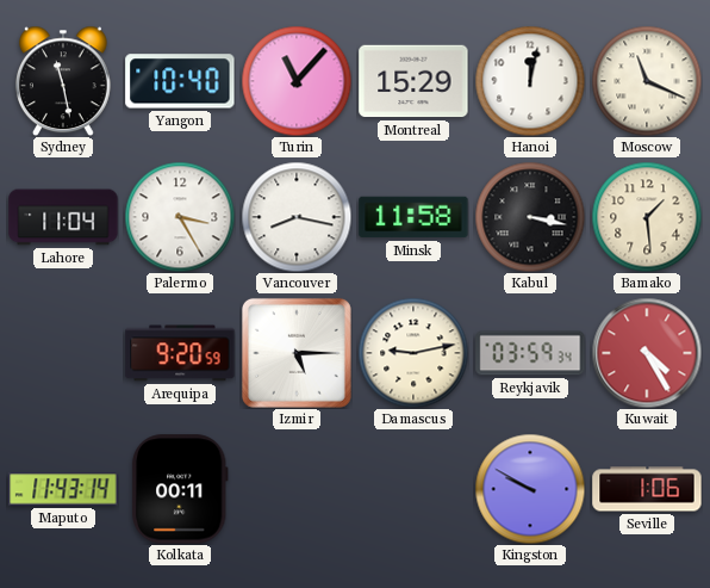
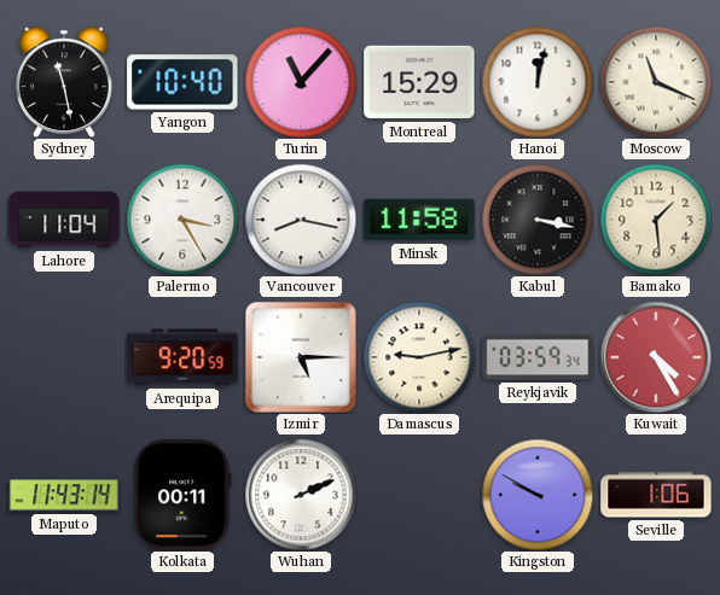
Wuhan: none -> 2:11
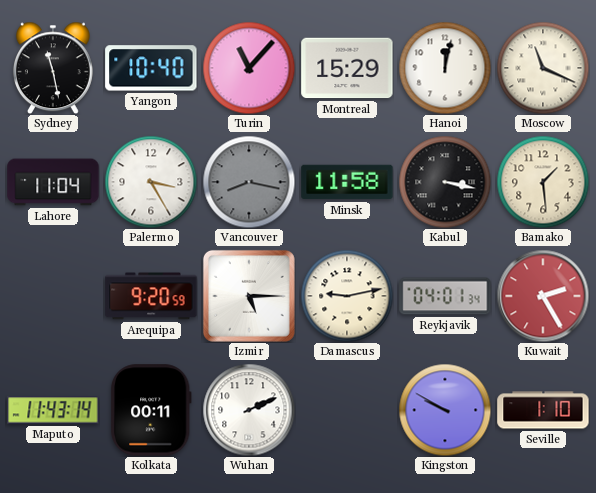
Vancouver dial: white -> grey
Reykjavik: 03:59 -> 04:01
Kuwait: 4:25 -> 2:25
Seville: 1:06 -> 1:10
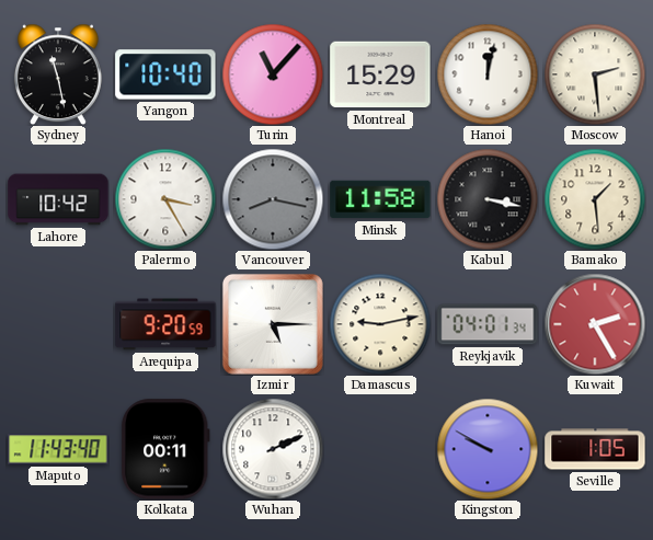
Moscow: 11:19 -> 2:29
Lahore: 11:04 -> 10:42
Maputo: 11:43:14 -> 11:43:40
Seville: 1:10 -> 1:05
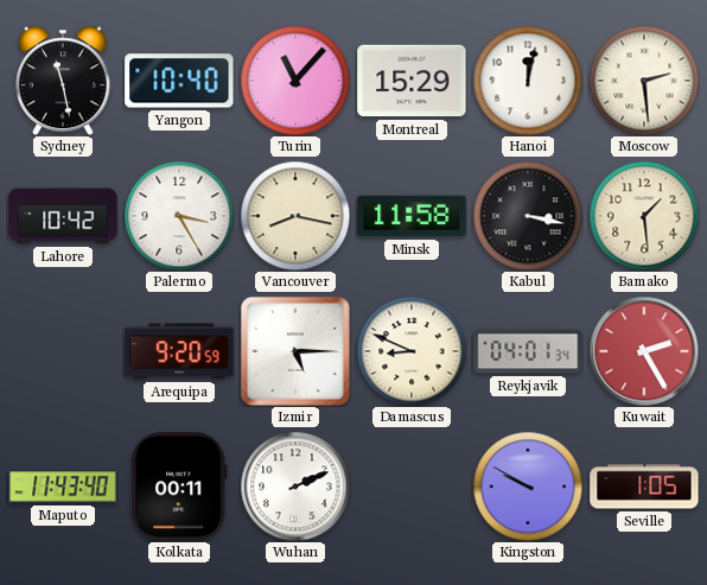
Vancouver dial: grey -> cream
Damascus: 9:13 -> 8:49
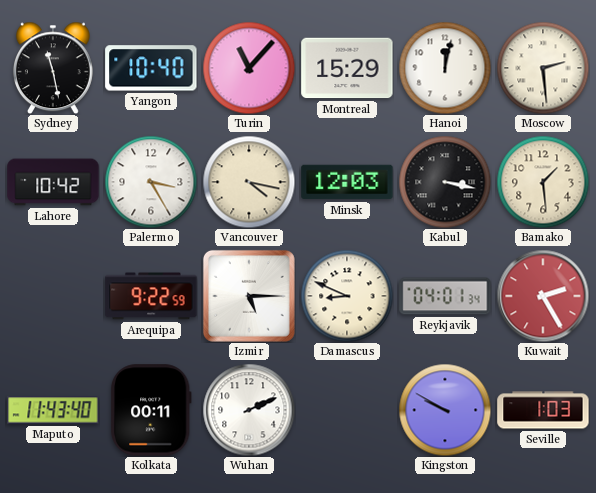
Vancouver: 8:17 -> 4:17
Minsk: 11:58 -> 12:03
Arequipa: 9:20 -> 9:22
Seville: 1:05 -> 1:03
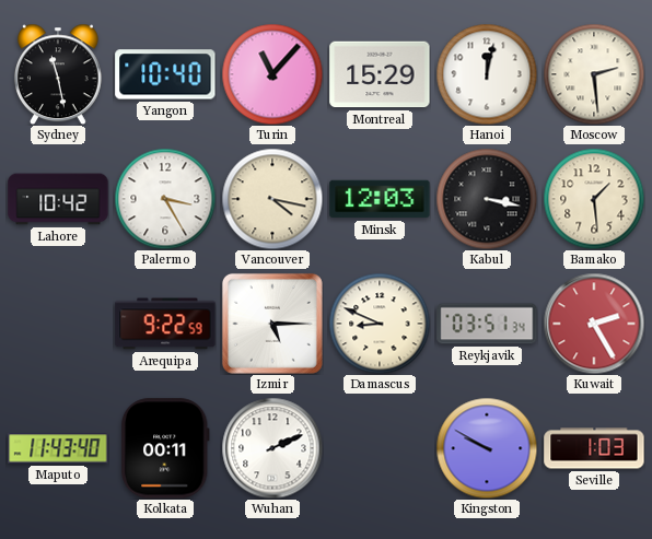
Reykjavik: 04:01 -> 03:51
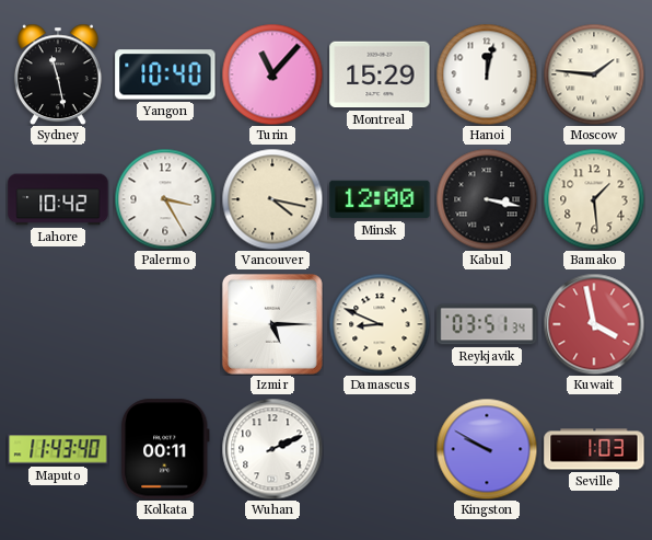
Moscow: 2:29 -> 1:46
Minsk: 12:03 -> 12:00
Arequipa: 9:22 -> none
Kuwait: 2:25 -> 3:58
